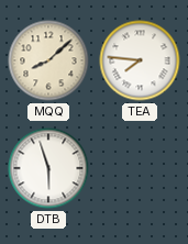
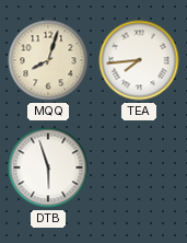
MQQ: 8:08 -> 8:03
TEA: 7:46 -> 7:44
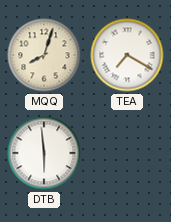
TEA: 7:44 -> 7:20
DTB: 5:57 -> 5:59
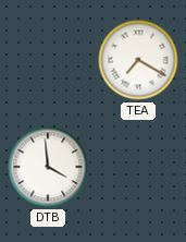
MQQ: 8:03 -> none
DTB: 5:59 -> 3:59
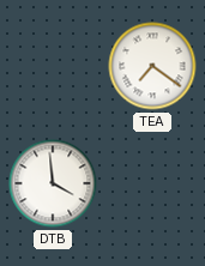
TEA: 7:20 -> 7:21
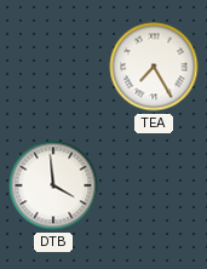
TEA: 7:21 -> 7:25
